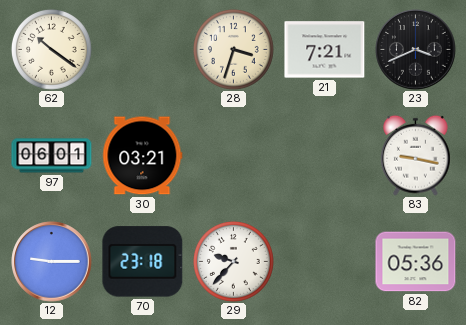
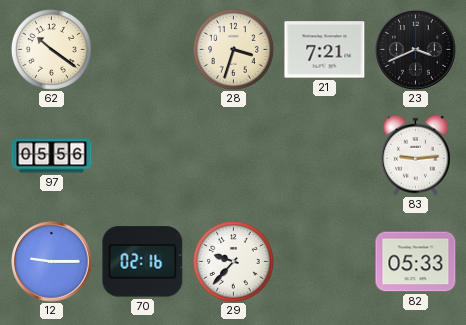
97: 06:01 -> 05:56
30: 03:21 -> none
83: 9:17 -> 9:14
70: 23:18 -> 02:16
82: 05:36 -> 05:33
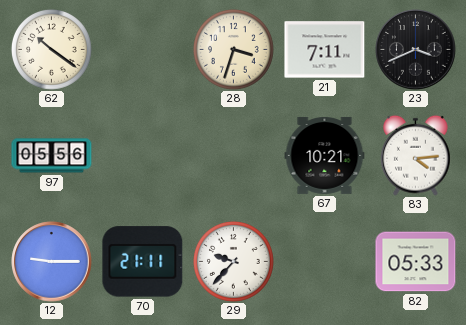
21: 7:21 -> 7:11
67: none -> 10:21
83: 9:14 -> 4:14
70: 02:16 -> 21:11
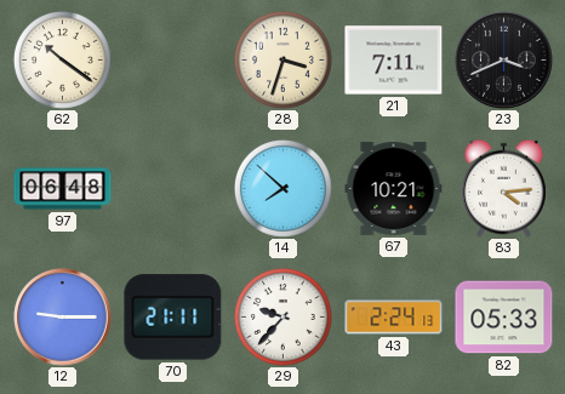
97: 05:56 -> 06:48
14: none -> 7:52
43: none -> 2:24
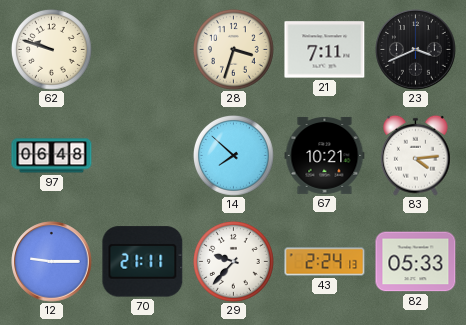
62: 10:21 -> 9:48
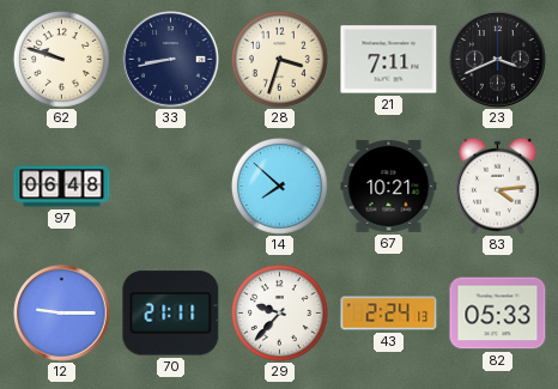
33: none -> 8:43
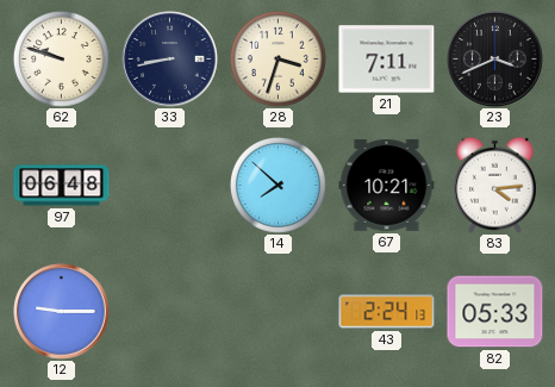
70: 21:11 -> none
29: 9:37 -> none
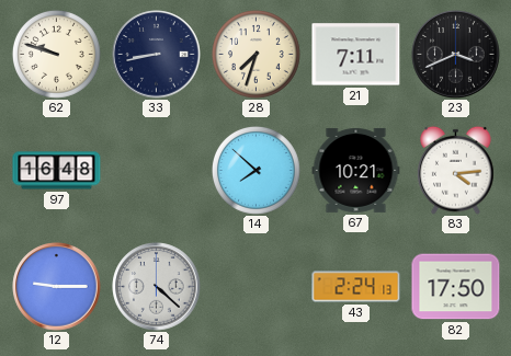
28: 3:33 -> 7:33
97: 06:48 -> 16:48
74: none -> 4:22
82: 05:33 -> 17:50
